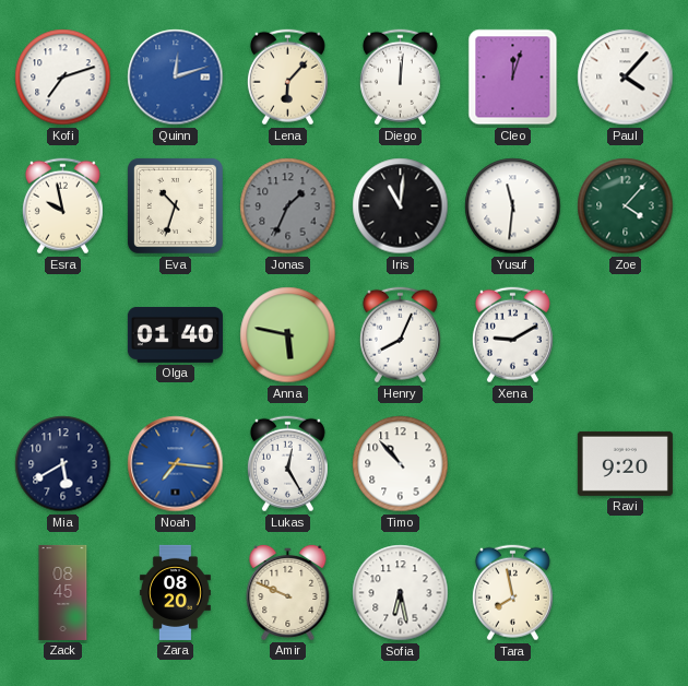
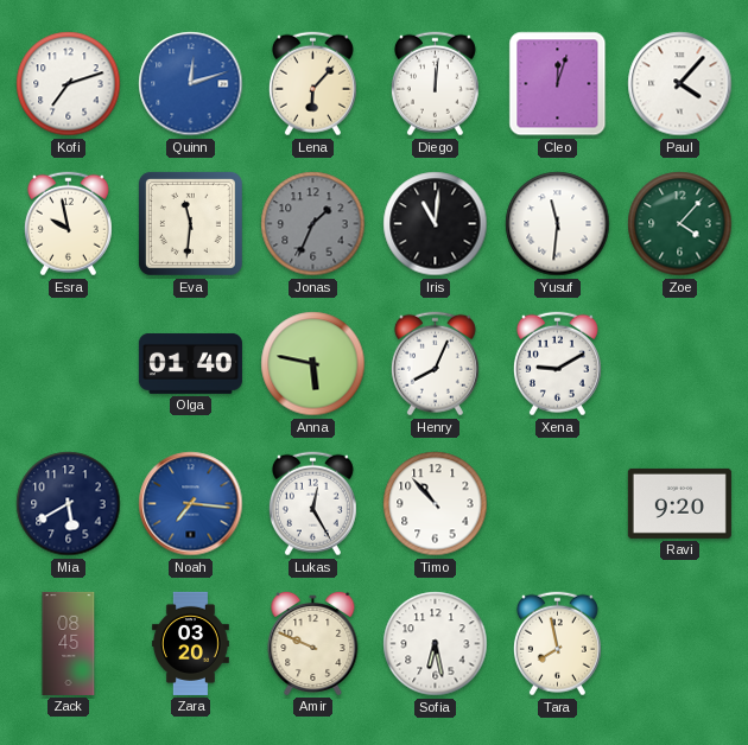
Eva: 10:33 -> 11:31
Zara: 08:20 -> 03:20
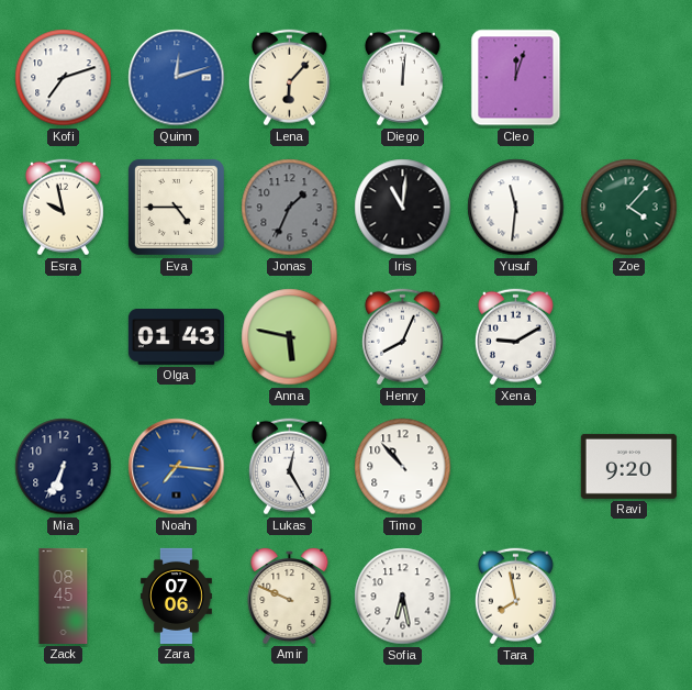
Paul: 4:07 -> none
Eva: 11:31 -> 4:45
Olga: 01:40 -> 01:43
Mia: 5:40 -> 6:34
Zara: 03:20 -> 07:06
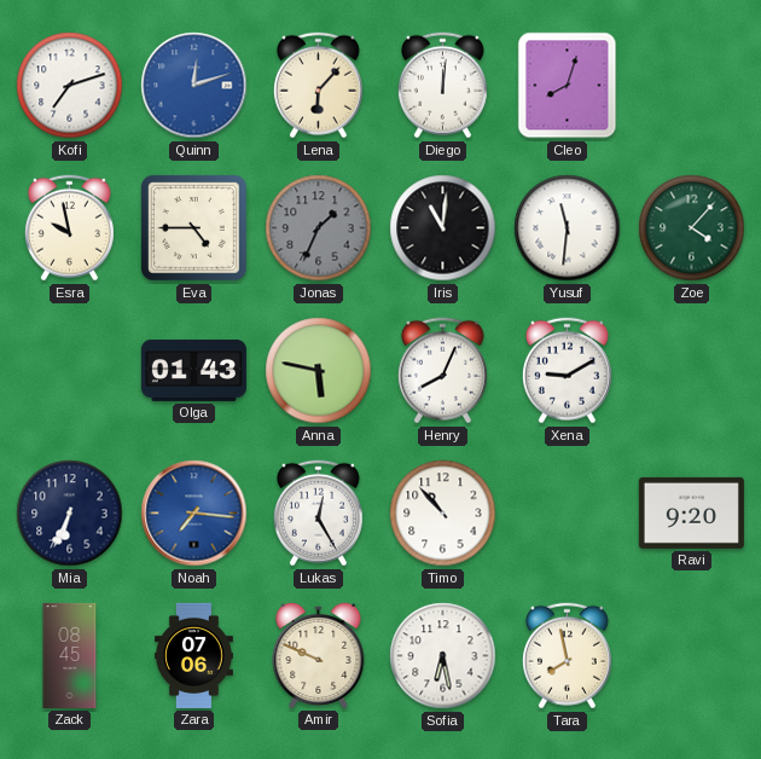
Cleo: 12:03 -> 8:03
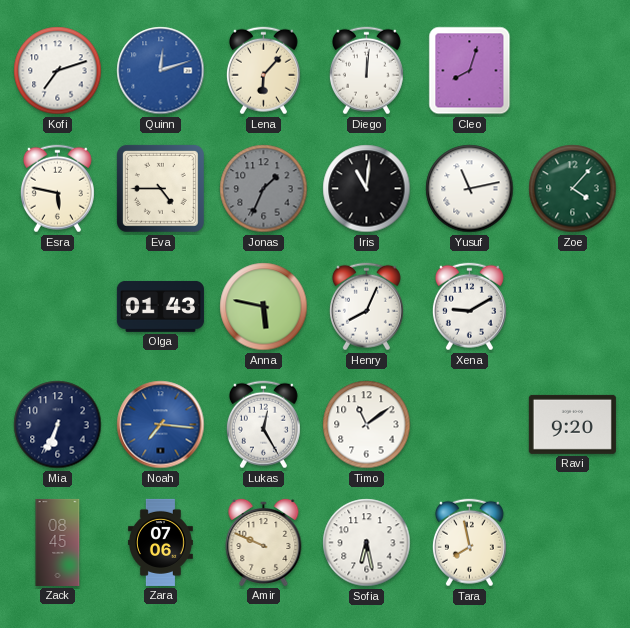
Esra: 9:58 -> 5:47
Yusuf: 11:31 -> 11:13
Timo: 10:53 -> 11:09
